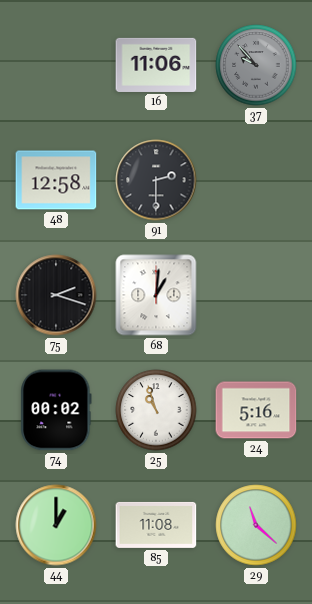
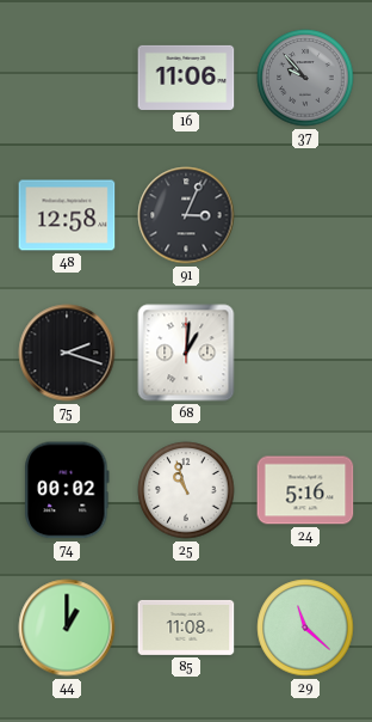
91: 2:30 -> 3:04
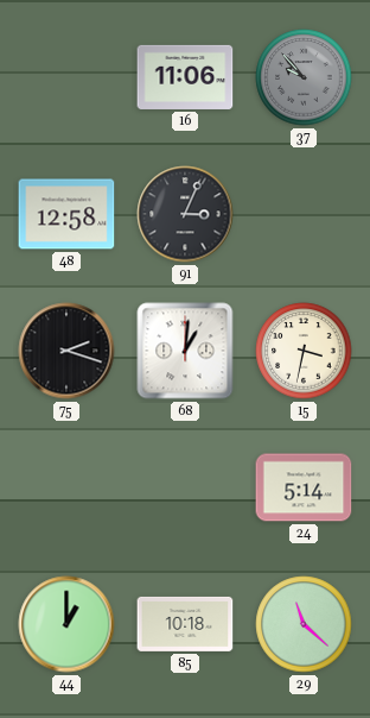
15: none -> 3:32
74: 00:02 -> none
25: 10:57 -> none
24: 5:16 -> 5:14
85: 11:08 -> 10:18
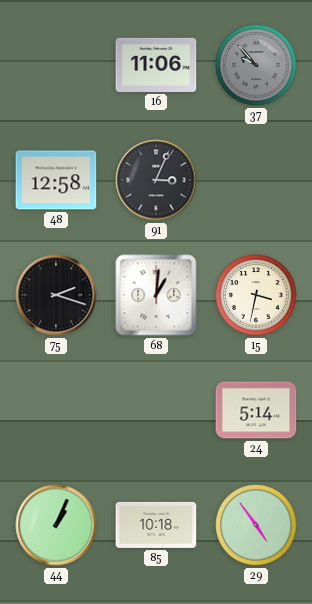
44: 1:00 -> 1:04
29: 11:22 -> 4:54
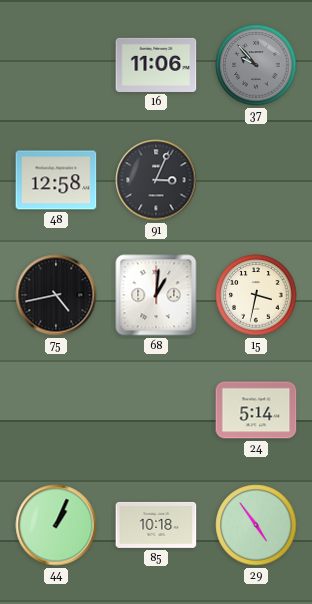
75: 2:18 -> 4:43
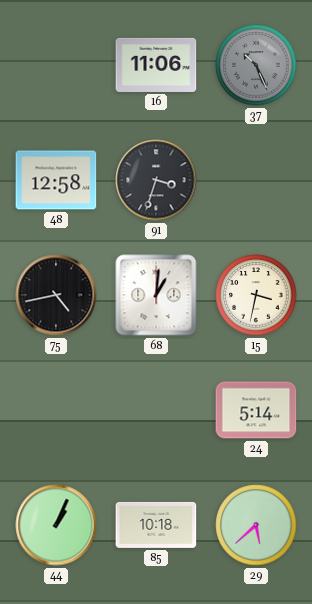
37: 9:53 -> 10:26
91: 3:04 -> 3:33
29: 4:54 -> 5:38
